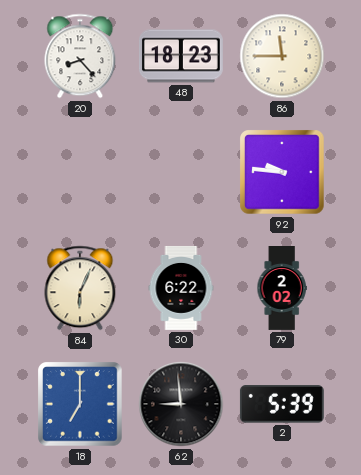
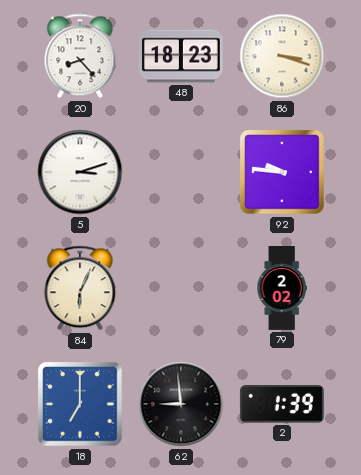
86: 11:45 -> 3:18
5: none -> 3:12
30: 6:22 -> none
2: 5:39 -> 1:39
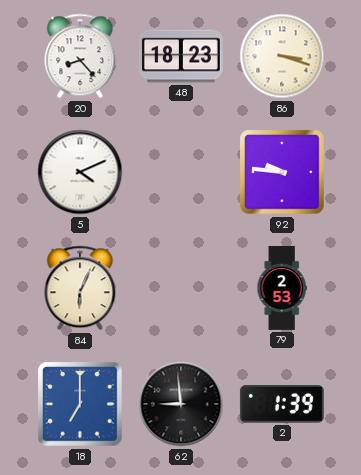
5: 3:12 -> 4:11
79: 2:02 -> 2:53
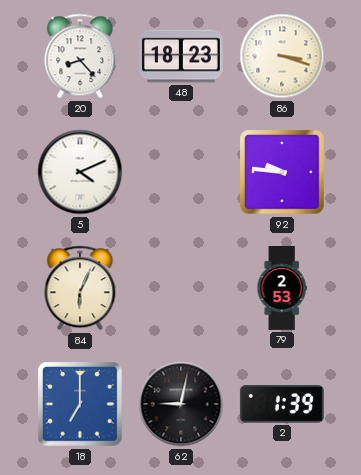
62: 8:59 -> 9:02
